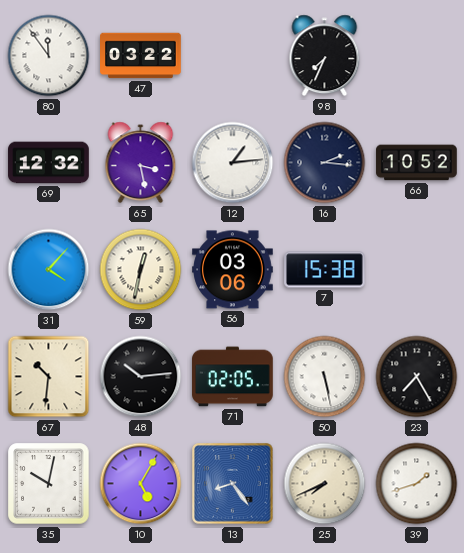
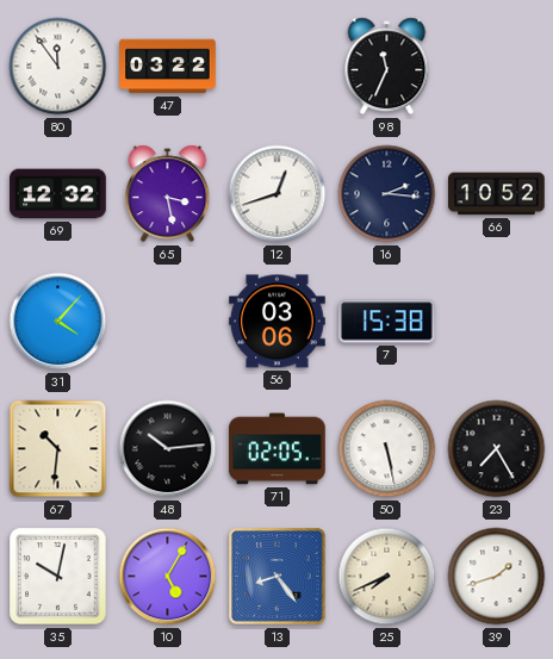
98: 7:34 -> 11:34
12: 1:14 -> 12:42
59: 12:32 -> none
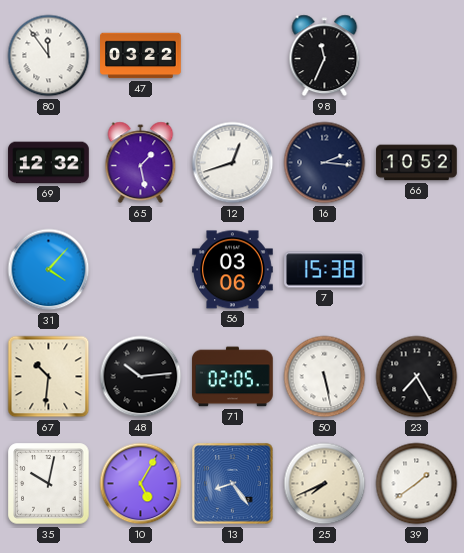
65: 3:28 -> 1:28
39: 1:42 -> 1:39
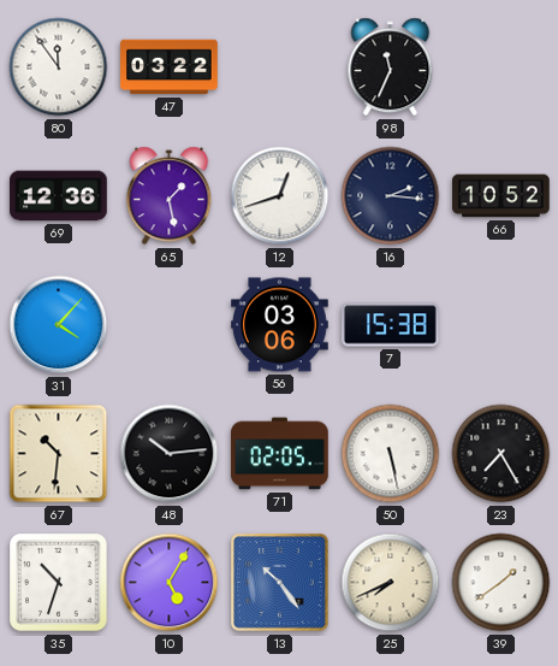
69: 12:32 -> 12:36
35: 10:02 -> 10:33
13: 8:24 -> 10:24
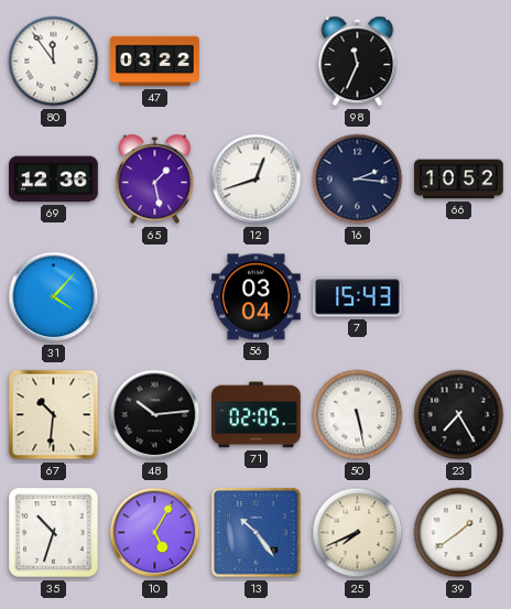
56: 03:06 -> 03:04
7: 15:38 -> 15:43
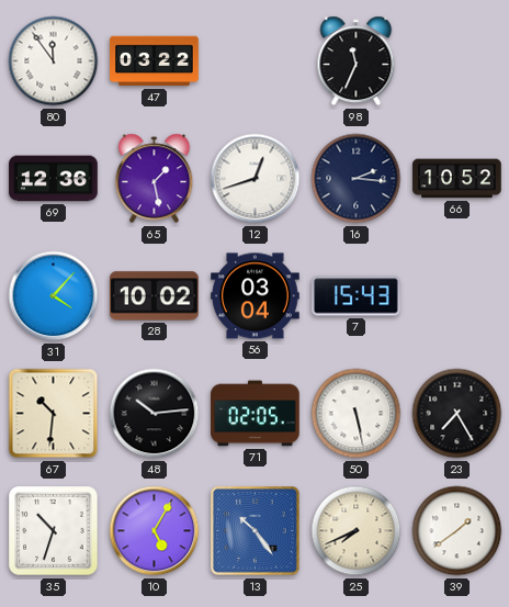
28: none -> 10:02
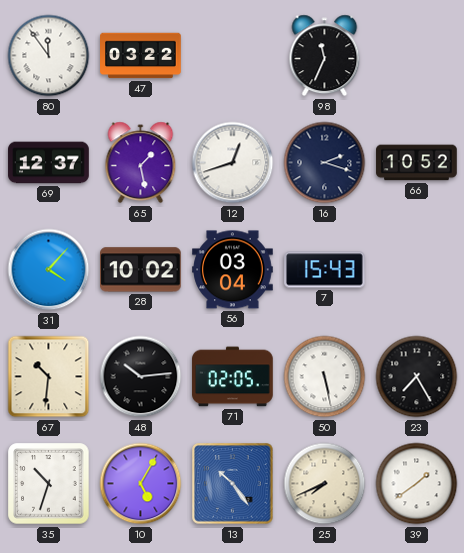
69: 12:36 -> 12:37
16: 2:16 -> 2:18
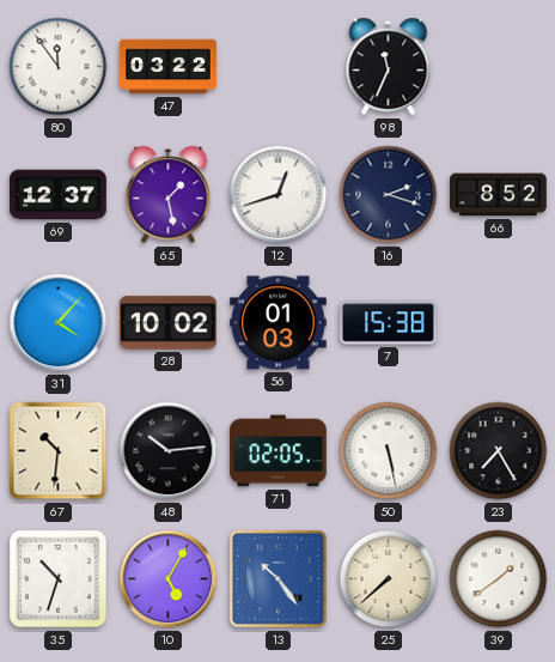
66: 10:52 -> 8:52
56: 03:04 -> 01:03
7: 15:43 -> 15:38
25: 7:41 -> 7:38
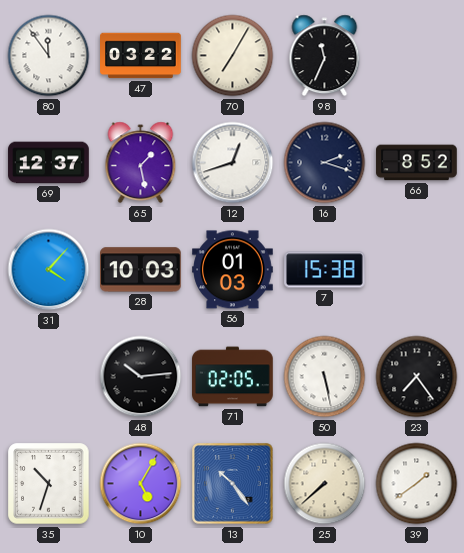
70: none -> 7:05
28: 10:02 -> 10:03
67: 10:31 -> none
23: 7:25 -> 7:24
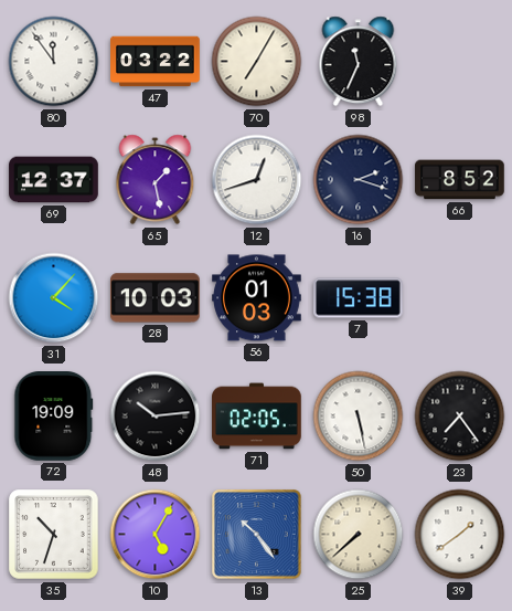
72: none -> 19:09
